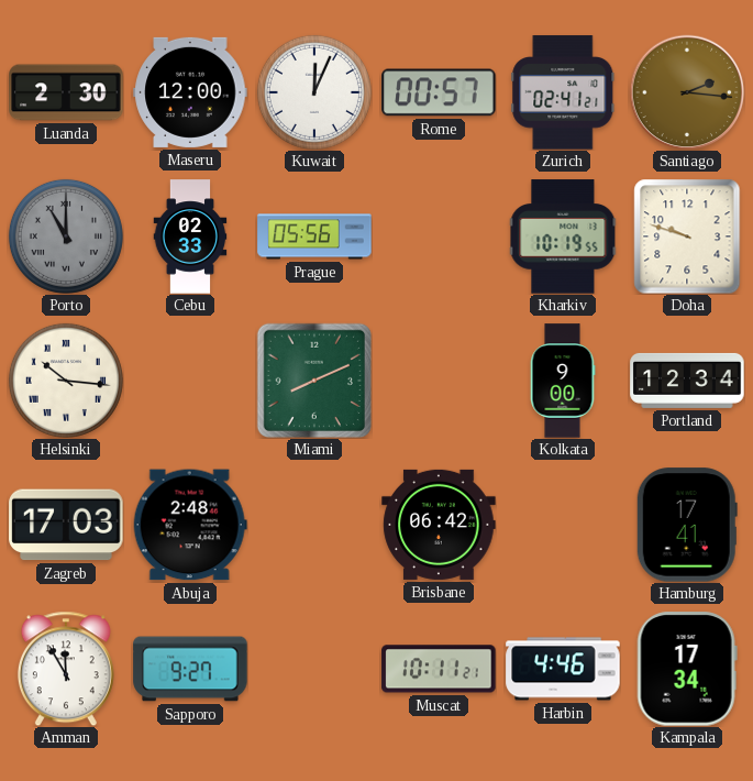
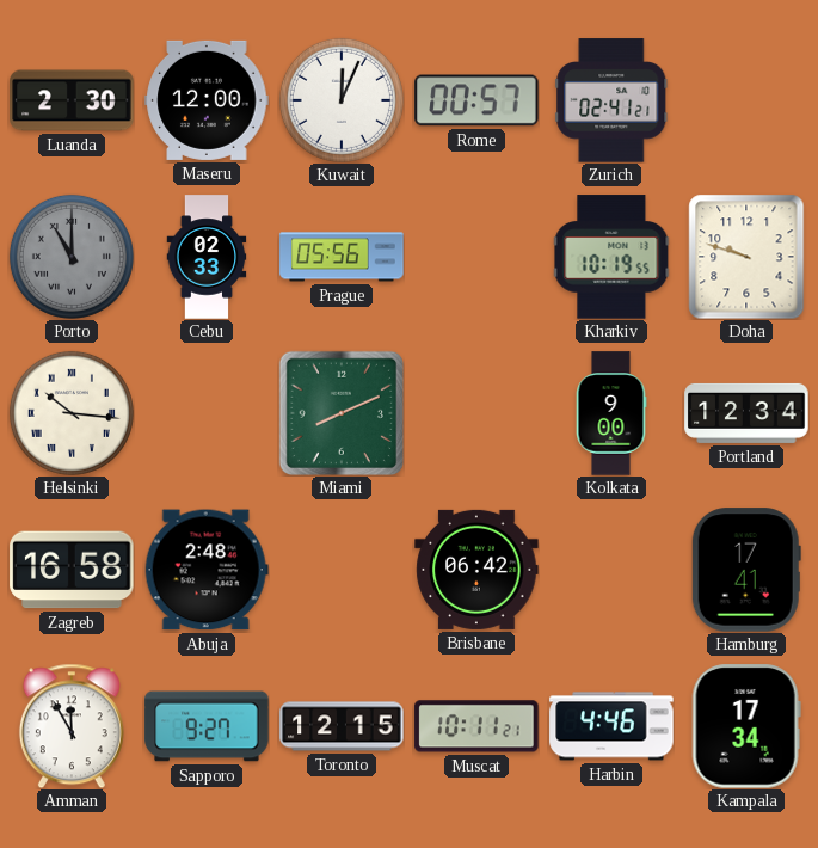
Santiago: 2:16 -> none
Zagreb: 17:03 -> 16:58
Toronto: none -> 12:15
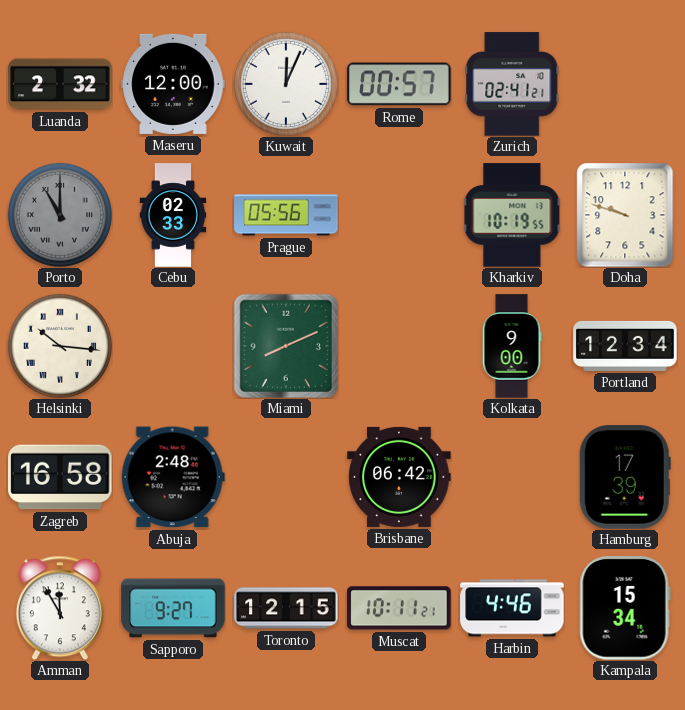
Luanda: 2:30 -> 2:32
Hamburg: 17:41 -> 17:39
Kampala: 17:34 -> 15:34
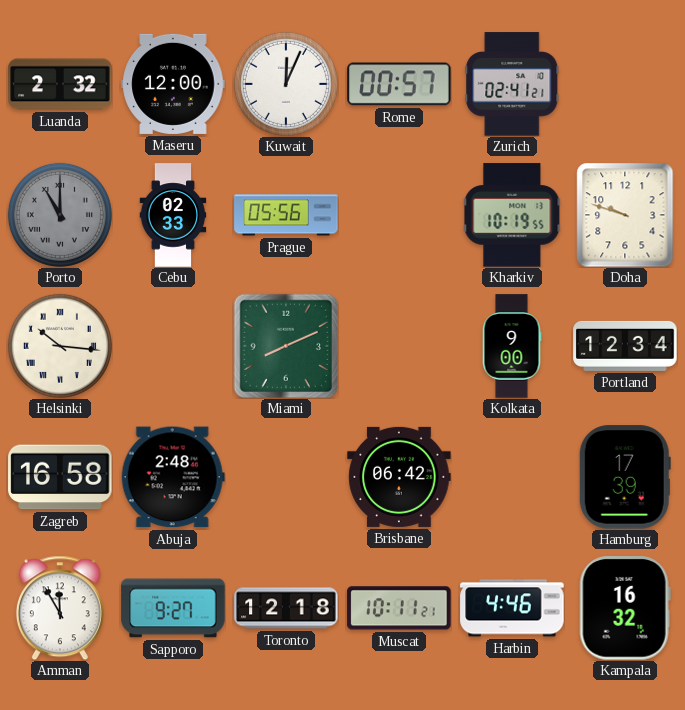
Toronto: 12:15 -> 12:18
Kampala: 15:34 -> 16:32
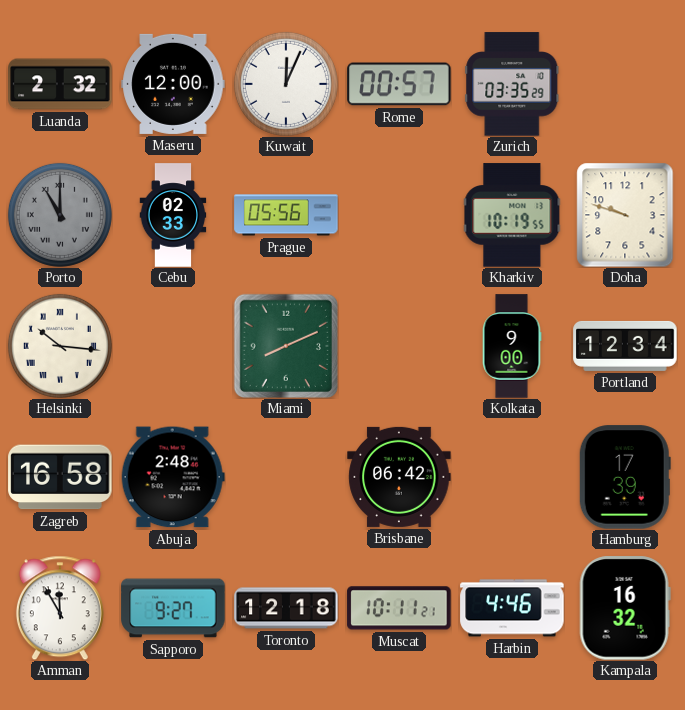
Zurich: 02:41 -> 03:35
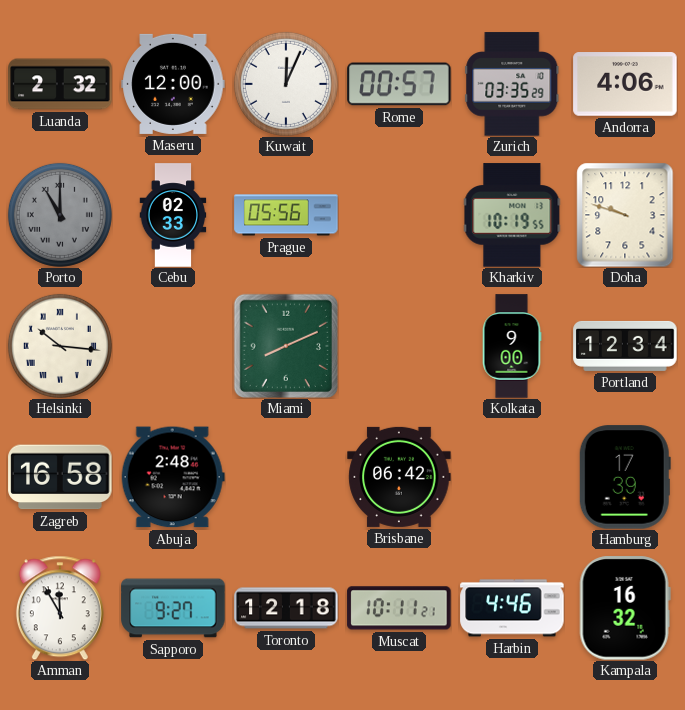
Andorra: none -> 4:06
